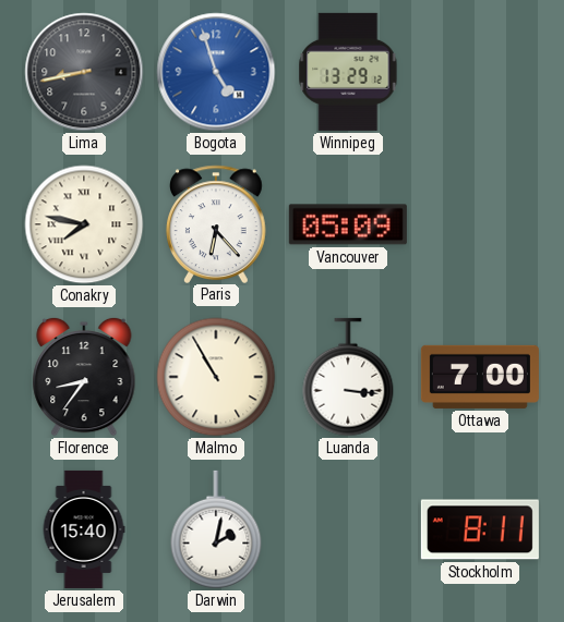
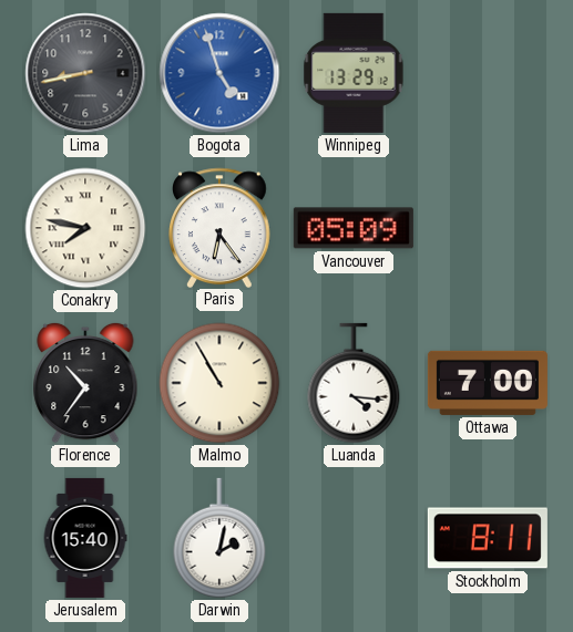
Paris: 6:23 -> 6:24
Florence: 8:36 -> 10:36
Luanda: 3:16 -> 4:16
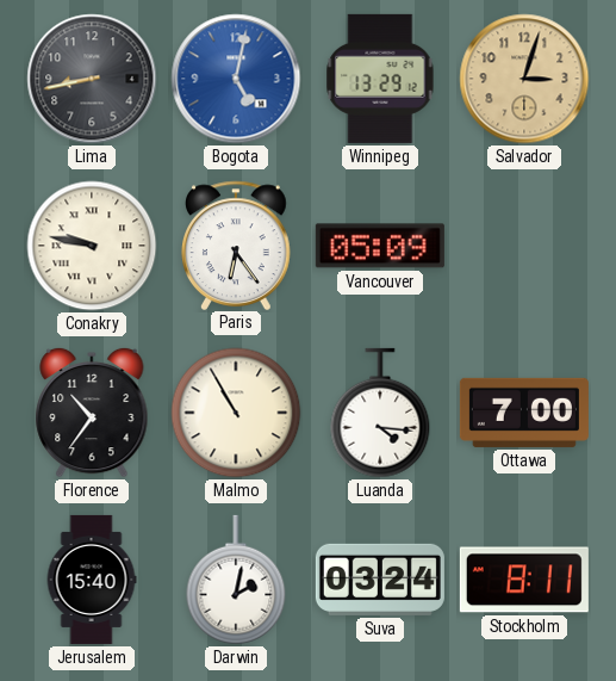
Bogota: 4:57 -> 5:02
Salvador: none -> 3:03
Conakry: 7:47 -> 9:47
Suva: none -> 03:24
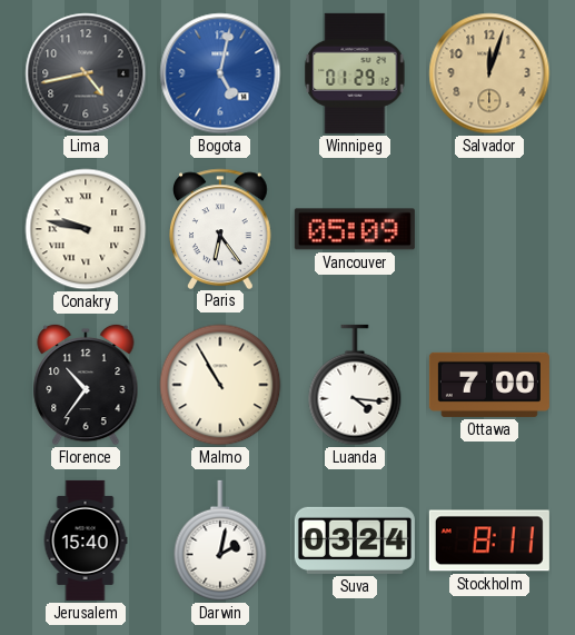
Lima: 8:43 -> 4:43
Winnipeg: 13:29 -> 01:29
Salvador: 3:03 -> 12:03
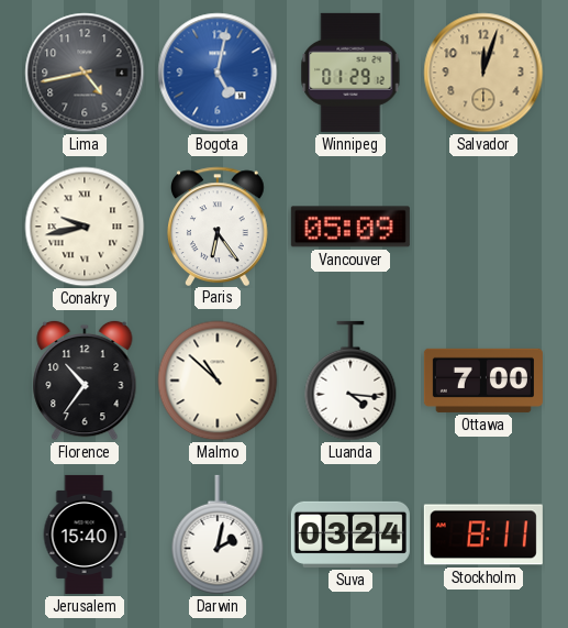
Conakry: 9:47 -> 9:43
Malmo: 10:55 -> 10:52
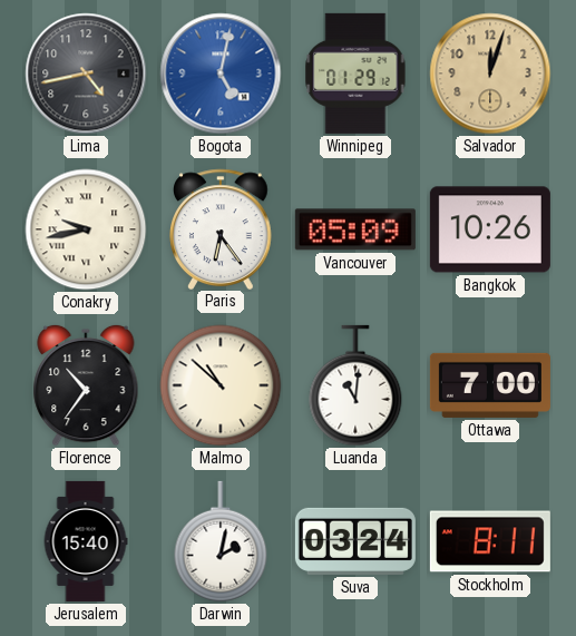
Bangkok: none -> 10:26
Luanda: 4:16 -> 11:01
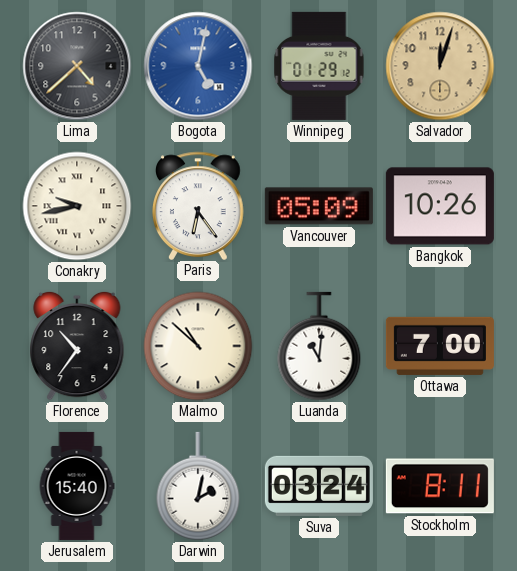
Lima: 4:43 -> 4:38
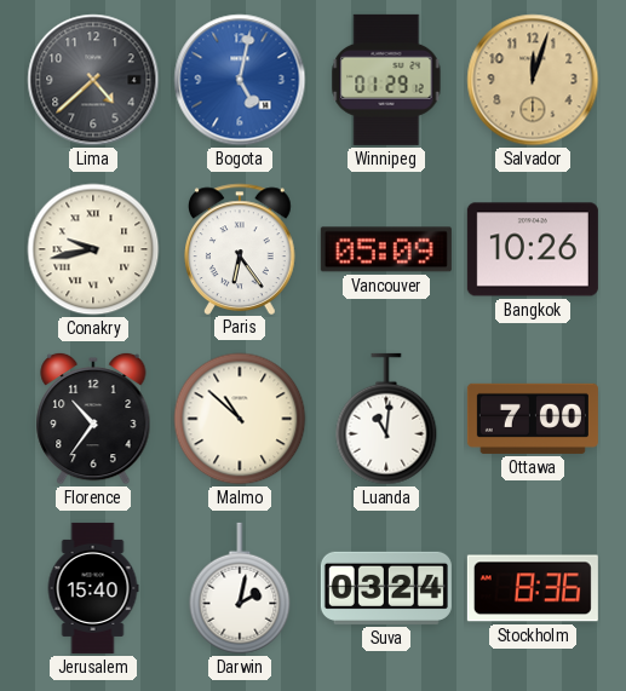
Stockholm: 8:11 -> 8:36
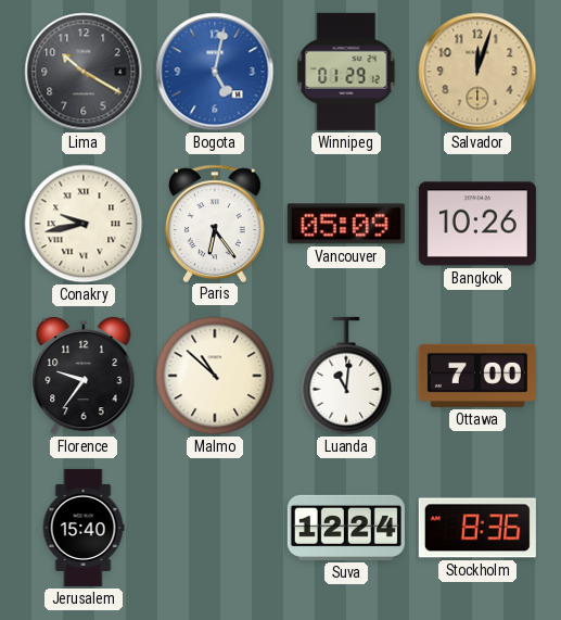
Lima: 4:38 -> 10:20
Florence: 10:36 -> 9:36
Darwin: 2:02 -> none
Suva: 03:24 -> 12:24
